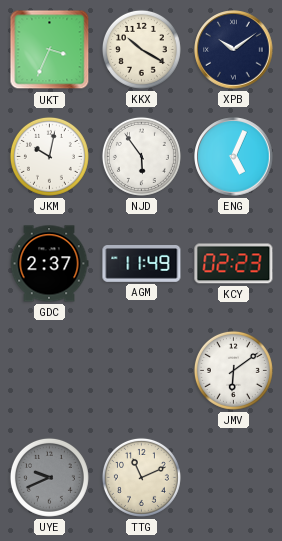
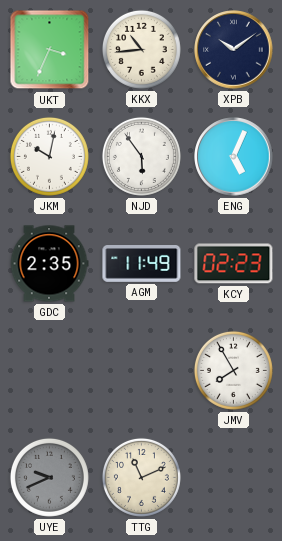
KKX: 10:20 -> 10:44
GDC: 2:37 -> 2:35
JMV: 6:09 -> 7:55
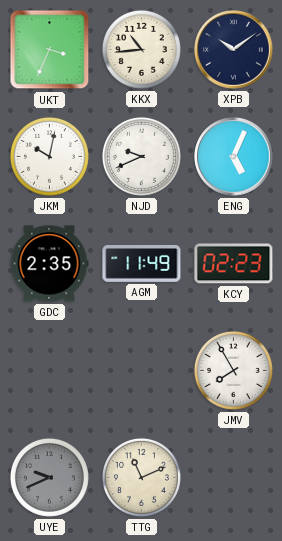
NJD: 5:54 -> 9:41
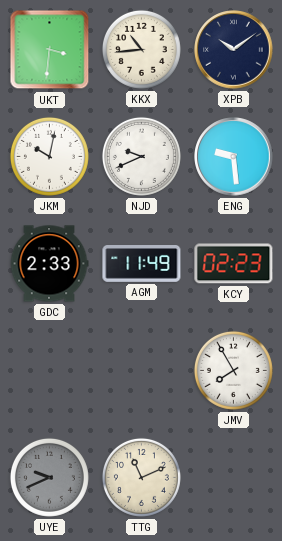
UKT: 3:34 -> 3:31
ENG: 5:04 -> 9:29
GDC: 2:35 -> 2:33
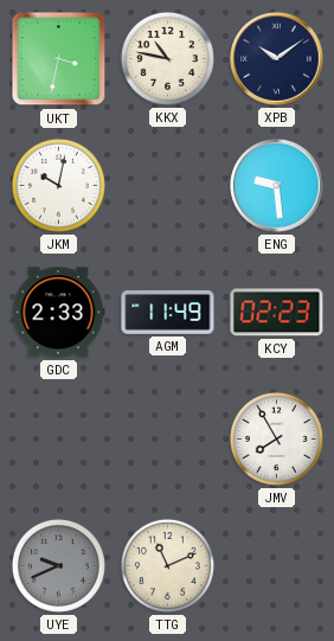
UKT: 3:31 -> 3:32
KKX: 10:44 -> 10:47
NJD: 9:41 -> none
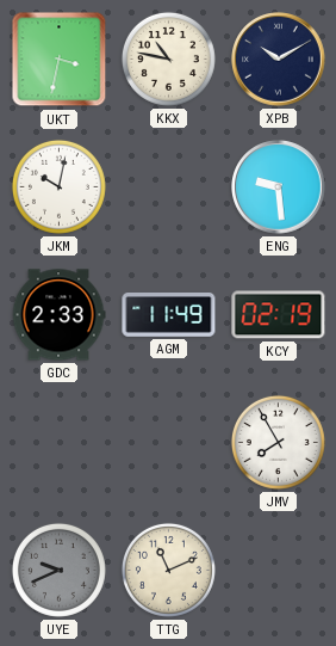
XPB: 10:09 -> 10:10
KCY: 02:23 -> 02:19
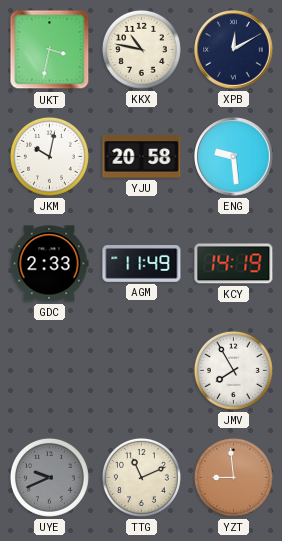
XPB: 10:10 -> 12:10
YJU: none -> 20:58
KCY: 02:19 -> 14:19
YZT: none -> 8:59
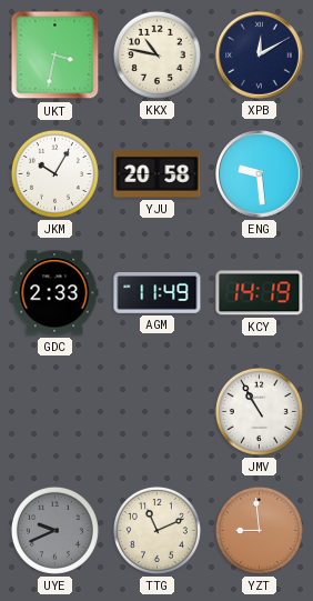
JKM: 10:02 -> 10:05
JMV: 7:55 -> 10:55
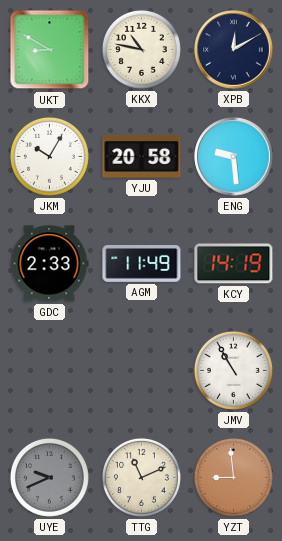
UKT: 3:32 -> 8:50
